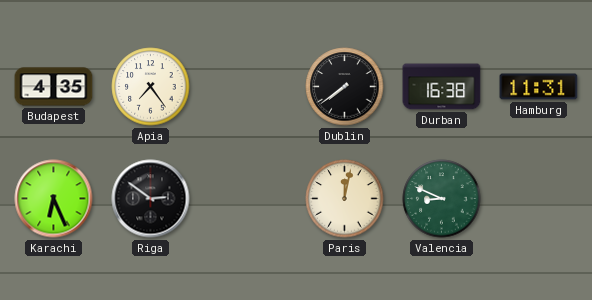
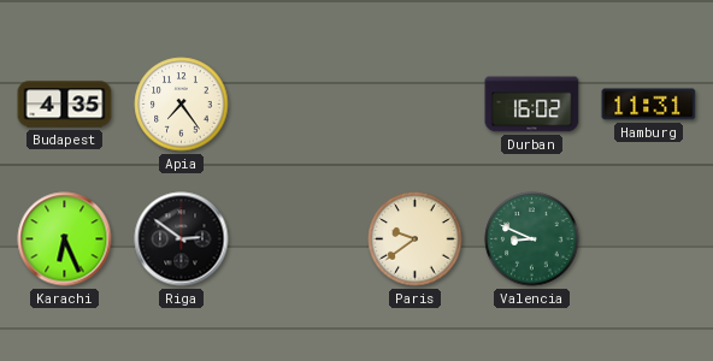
Dublin: 7:39 -> none
Durban: 16:38 -> 16:02
Paris: 12:02 -> 9:39
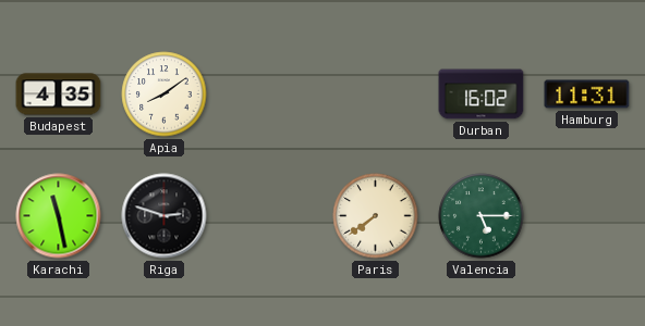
Apia: 7:24 -> 8:09
Karachi: 6:26 -> 11:28
Riga: 2:51 -> 2:48
Paris: 9:39 -> 7:39
Valencia: 8:49 -> 5:15
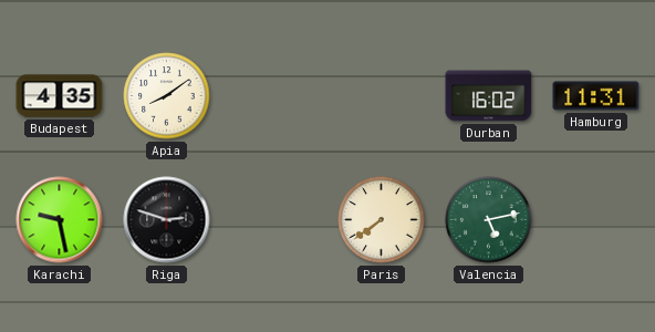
Karachi: 11:28 -> 9:28
Valencia: 5:15 -> 5:13
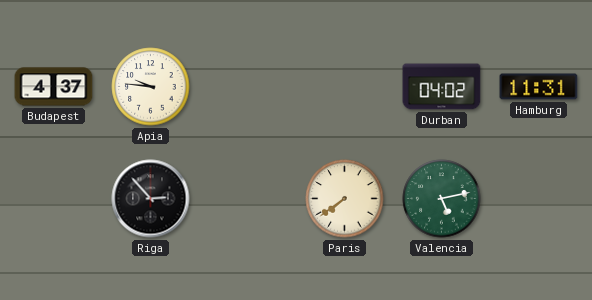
Budapest: 4:35 -> 4:37
Apia: 8:09 -> 9:46
Durban: 16:02 -> 04:02
Karachi: 9:28 -> none
Riga: 2:48 -> 2:53
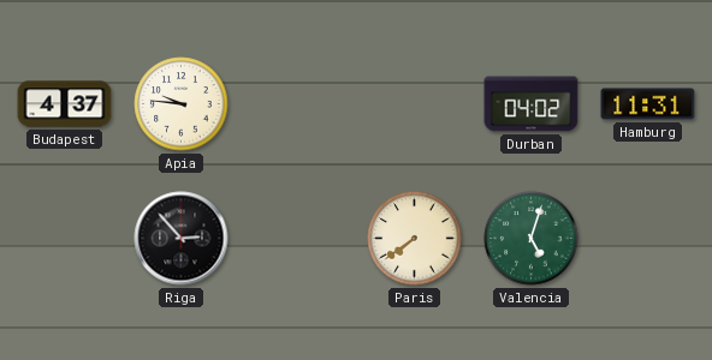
Valencia: 5:13 -> 5:03
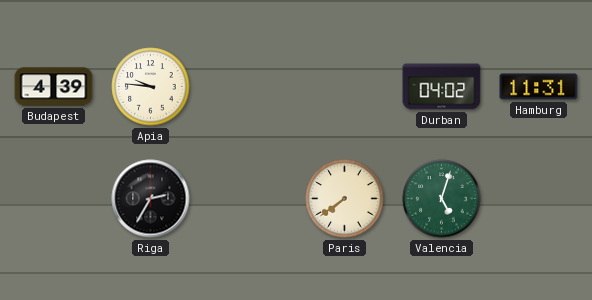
Budapest: 4:37 -> 4:39
Riga: 2:53 -> 2:35
